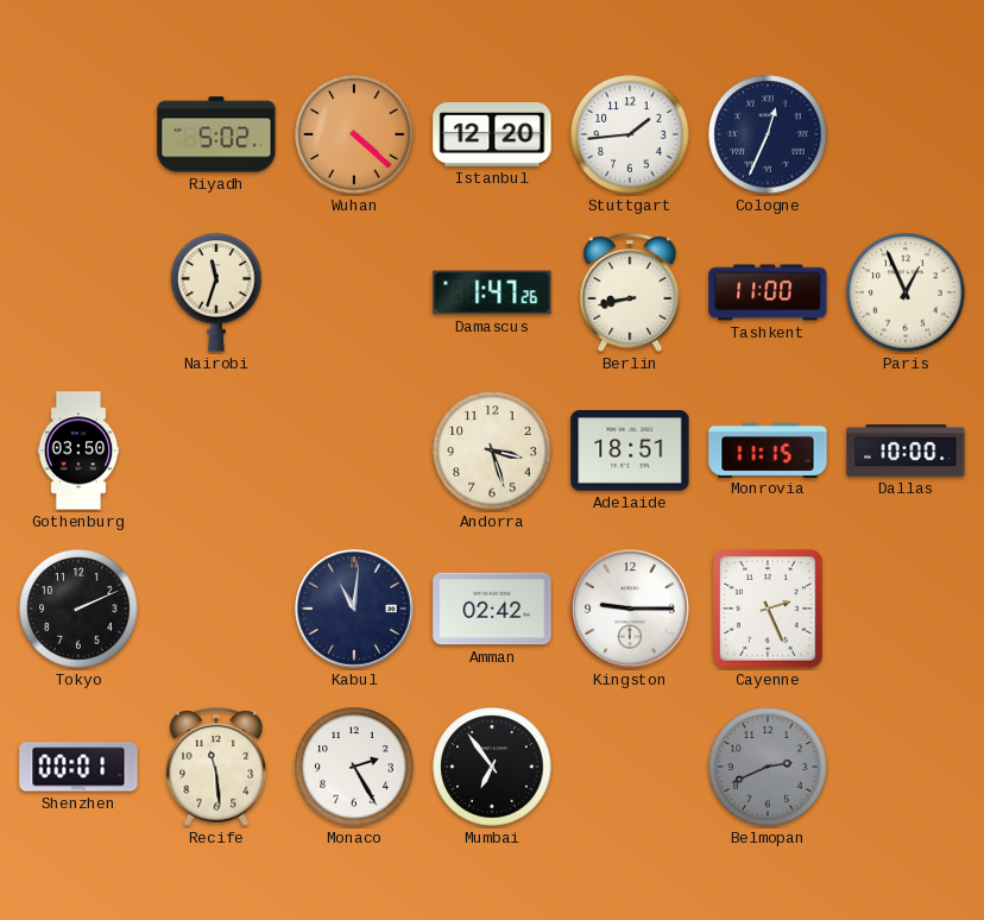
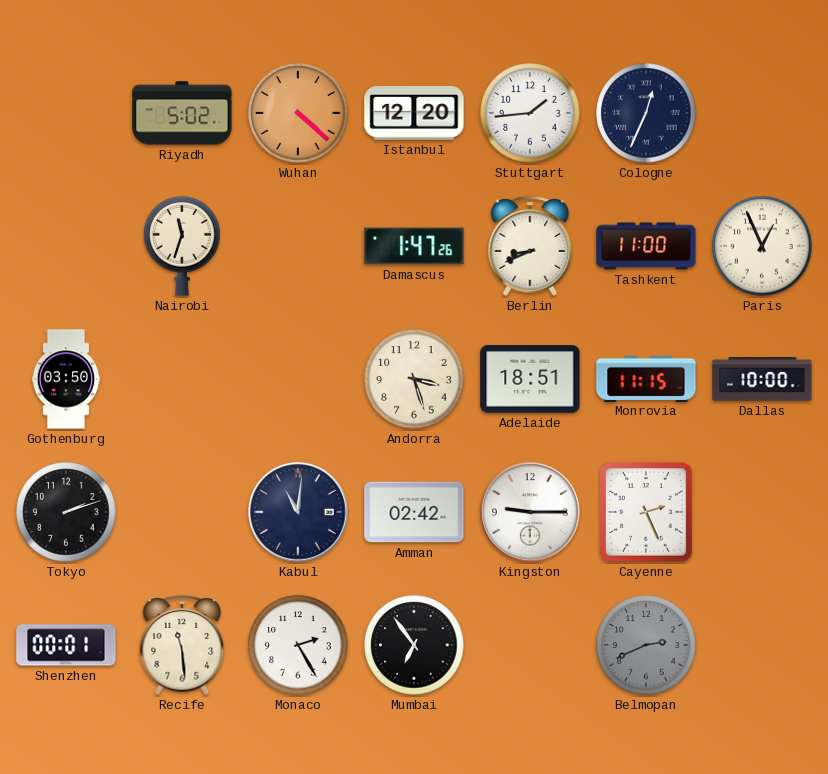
Berlin: 8:43 -> 8:41
Tokyo: 2:11 -> 2:12
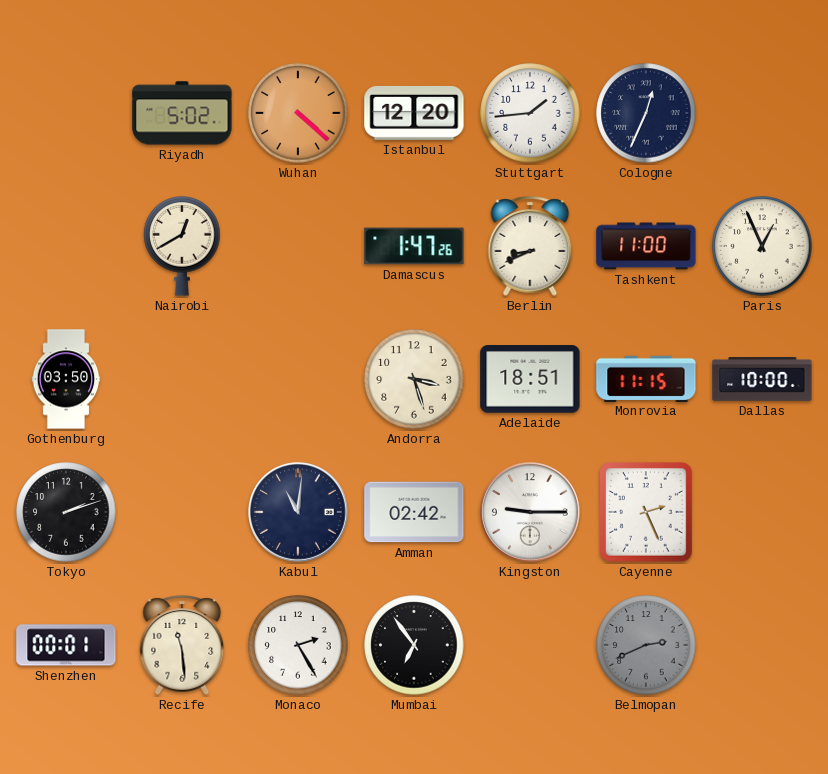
Nairobi: 11:33 -> 12:40
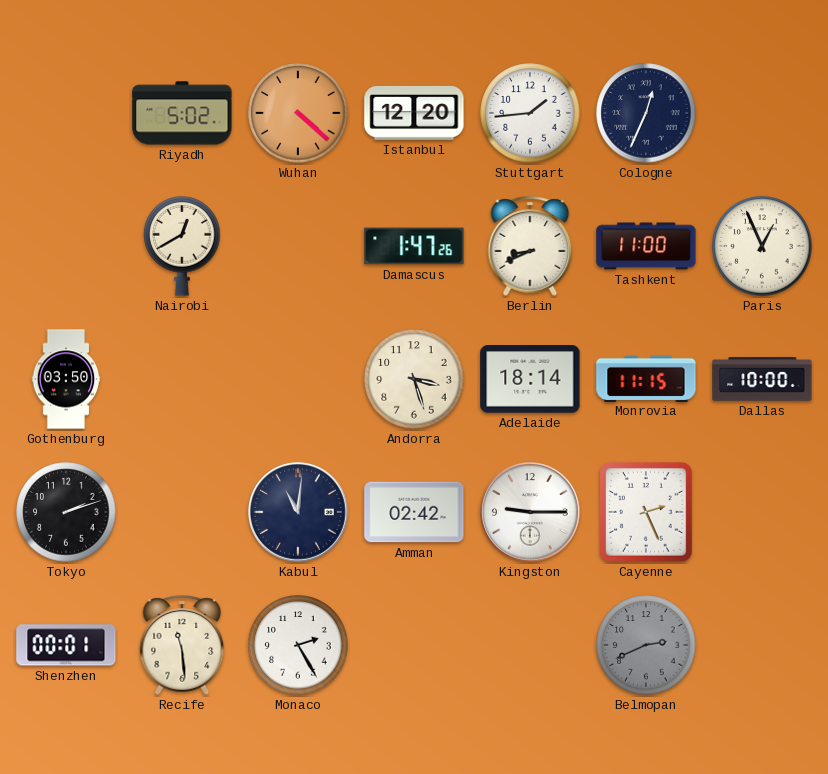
Adelaide: 18:51 -> 18:14
Mumbai: 6:54 -> none
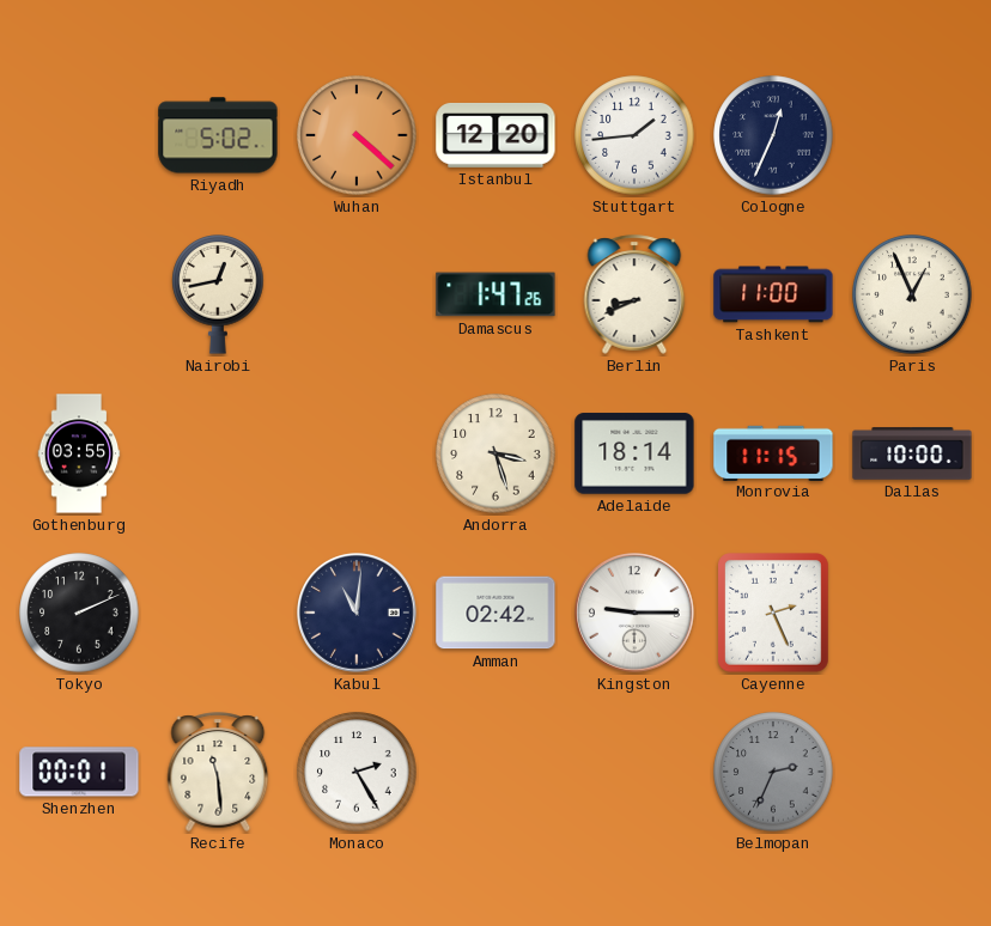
Nairobi: 12:40 -> 12:43
Gothenburg: 03:50 -> 03:55
Tokyo: 2:12 -> 2:11
Belmopan: 2:41 -> 2:34
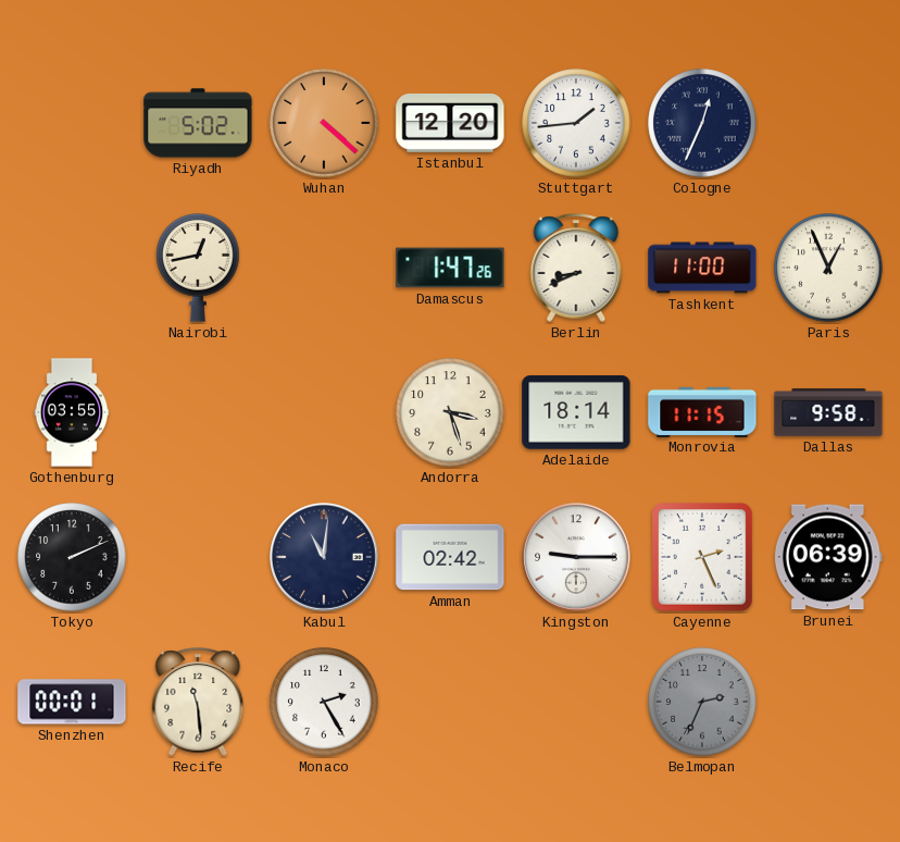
Dallas: 10:00 -> 9:58
Brunei: none -> 06:39
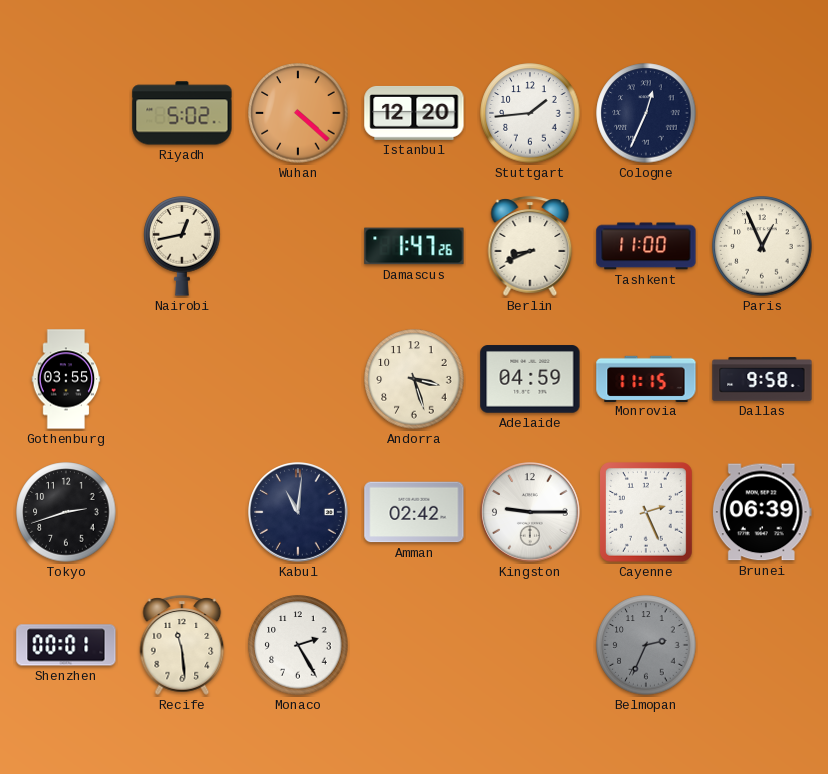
Adelaide: 18:14 -> 04:59
Tokyo: 2:11 -> 2:42
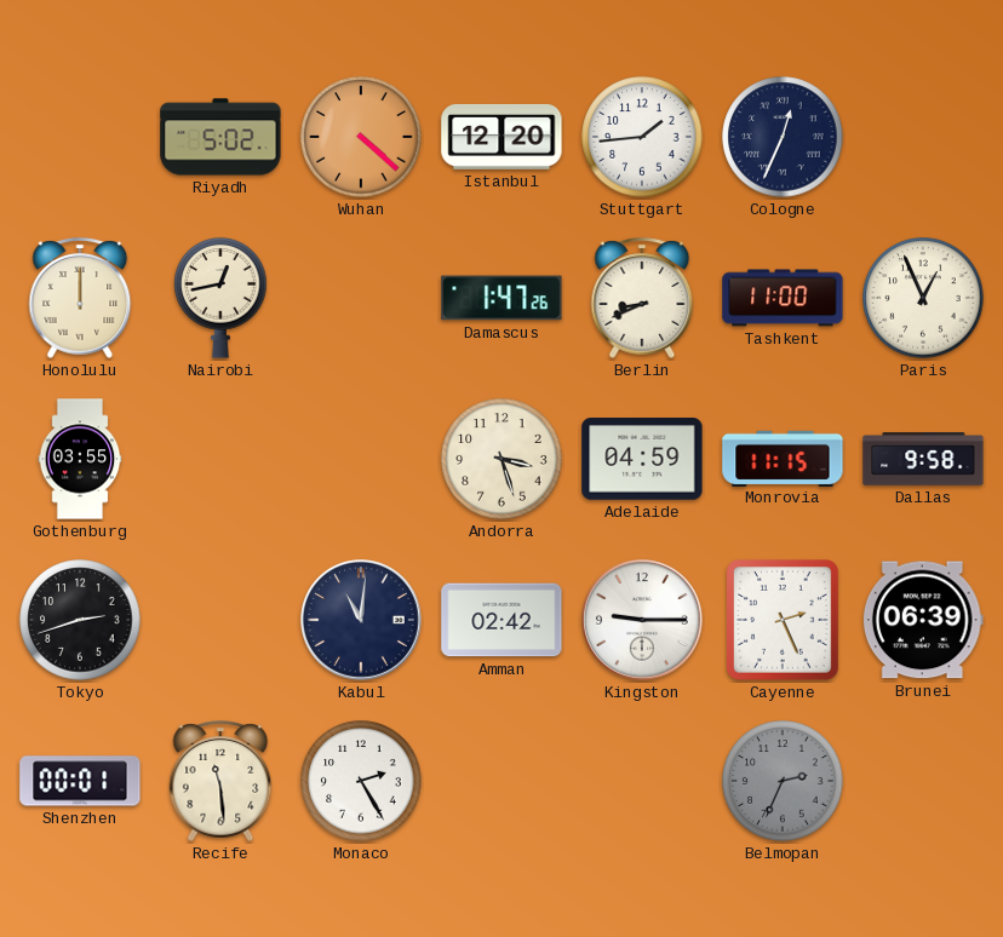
Honolulu: none -> 12:00
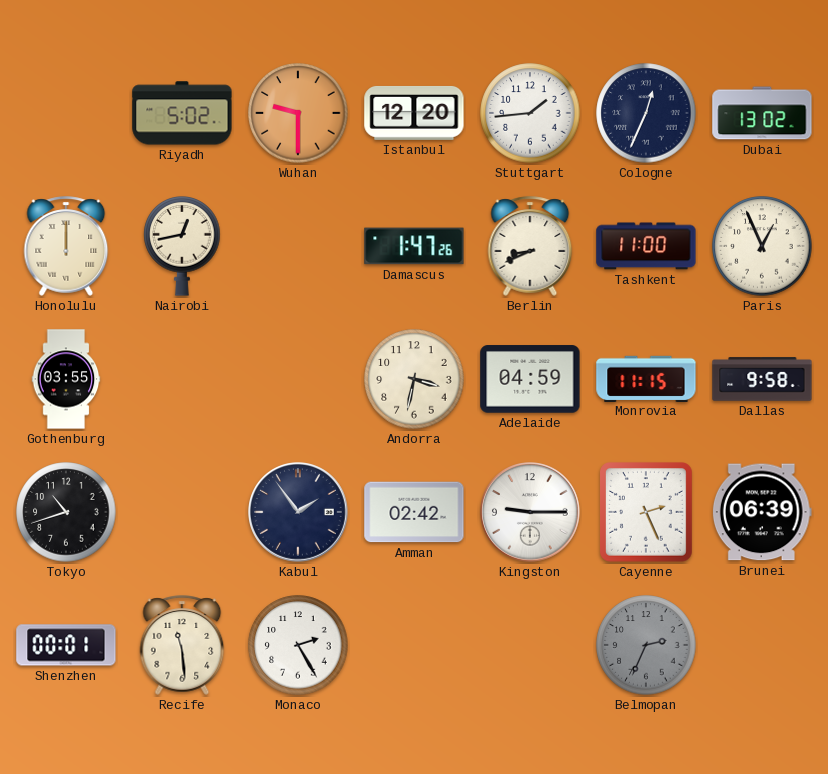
Wuhan: 4:22 -> 9:30
Dubai: none -> 13:02
Andorra: 3:27 -> 3:32
Tokyo: 2:42 -> 10:42
Kabul: 11:01 -> 1:54
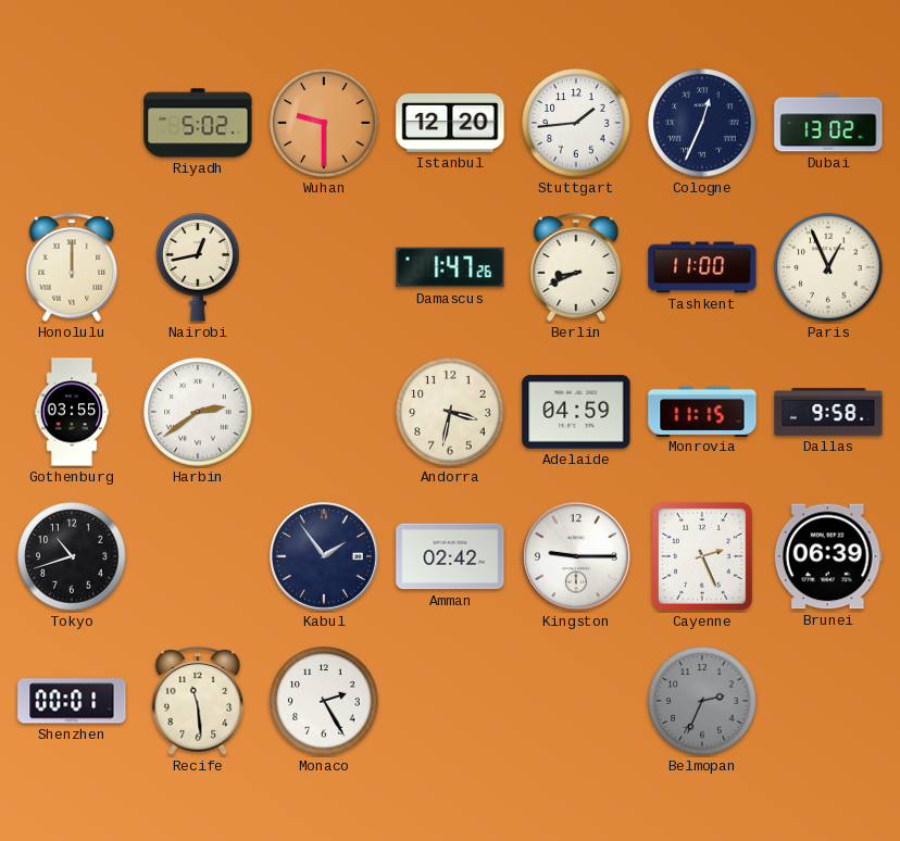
Harbin: none -> 2:39
